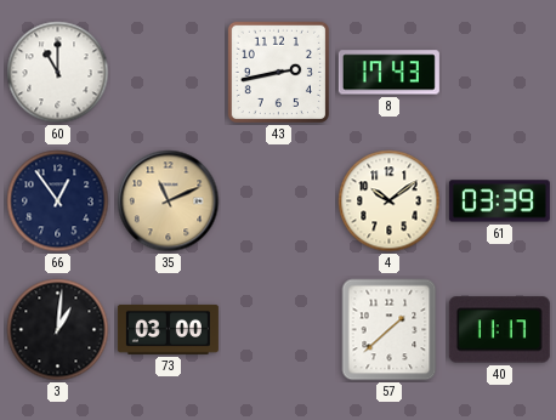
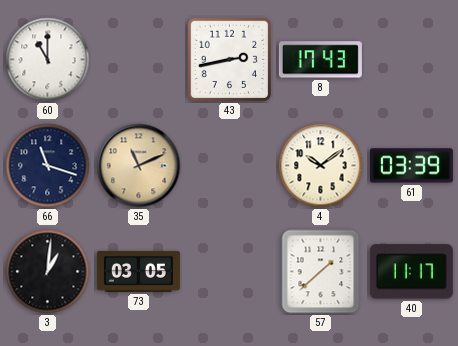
66: 12:54 -> 11:18
73: 03:00 -> 03:05
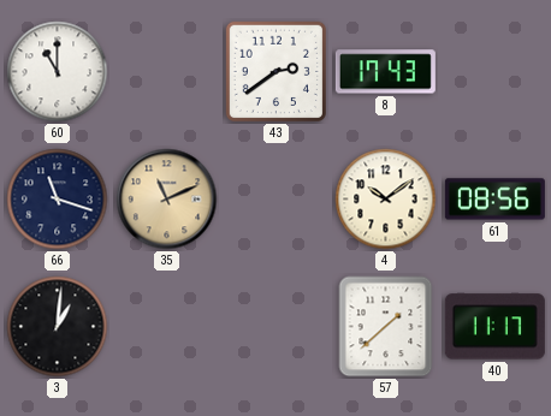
43: 2:43 -> 2:39
61: 03:39 -> 08:56
73: 03:05 -> none
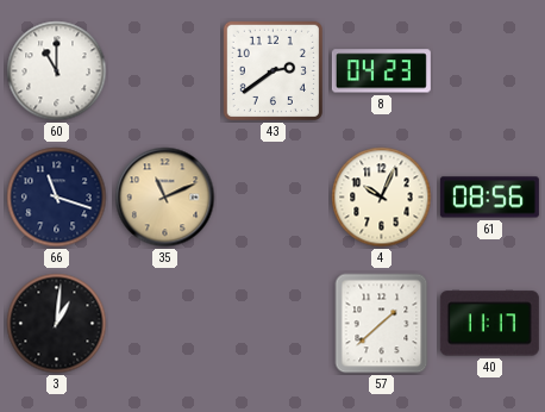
8: 17:43 -> 04:23
4: 10:09 -> 10:04
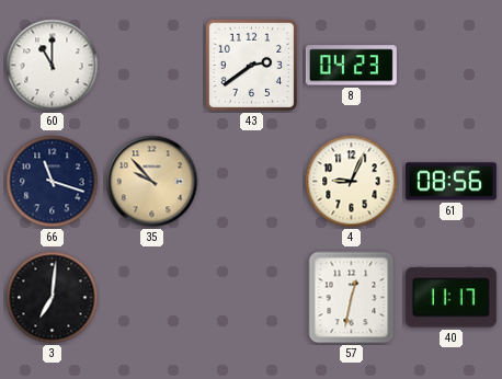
35: 11:11 -> 9:53
4: 10:04 -> 9:04
3: 1:01 -> 7:01
57: 1:38 -> 12:32
